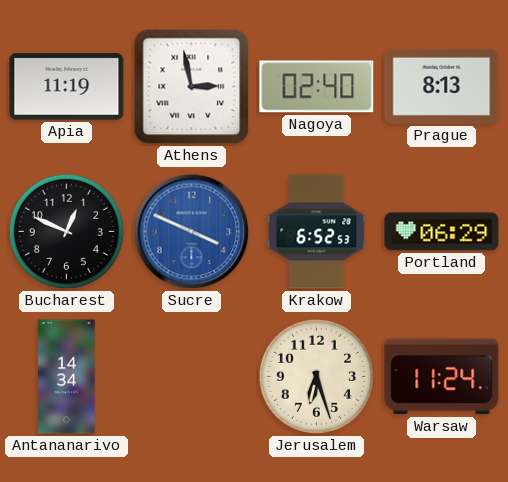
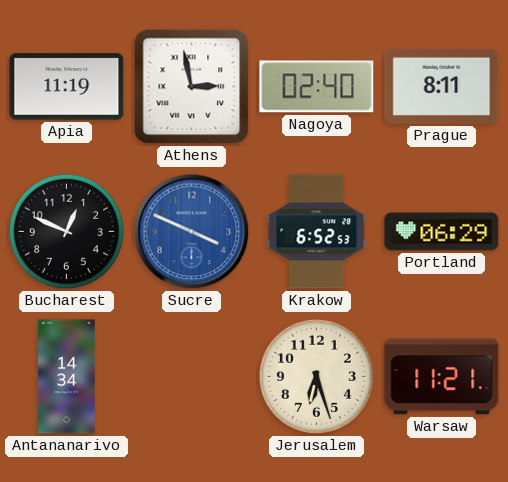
Prague: 8:13 -> 8:11
Warsaw: 11:24 -> 11:21
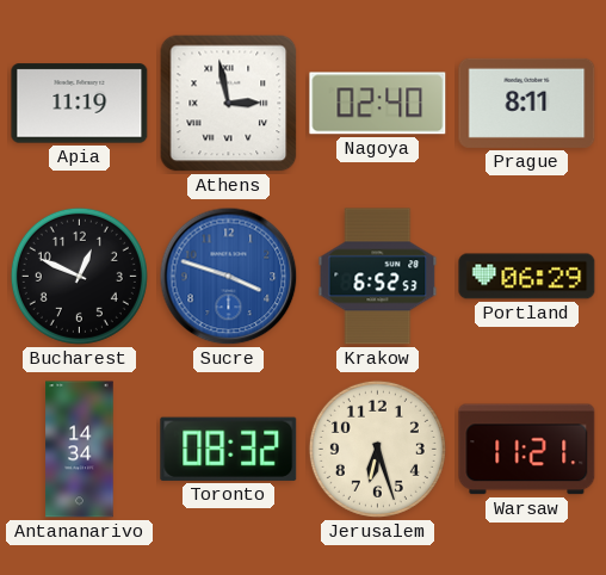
Sucre: 3:49 -> 3:48
Toronto: none -> 08:32
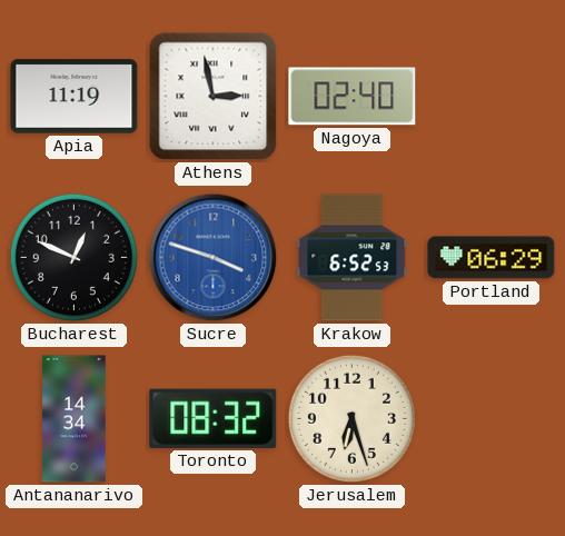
Prague: 8:11 -> none
Warsaw: 11:21 -> none
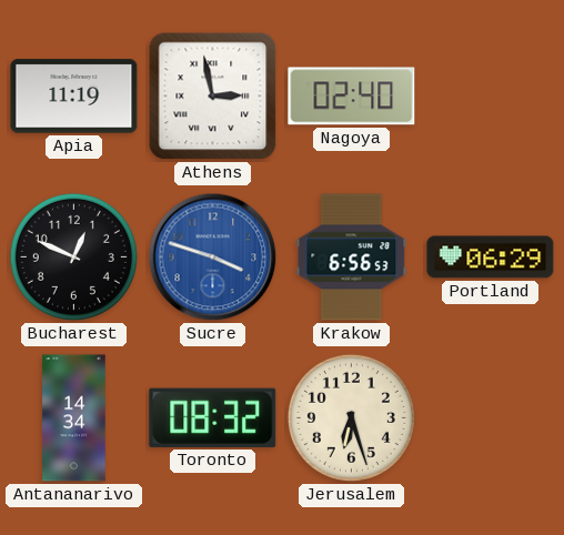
Krakow: 6:52 -> 6:56
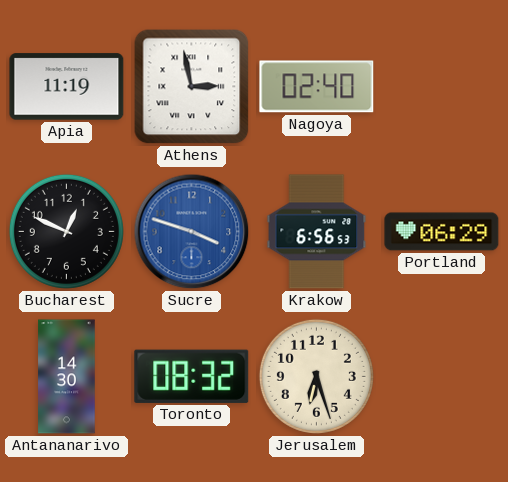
Antananarivo: 14:34 -> 14:30
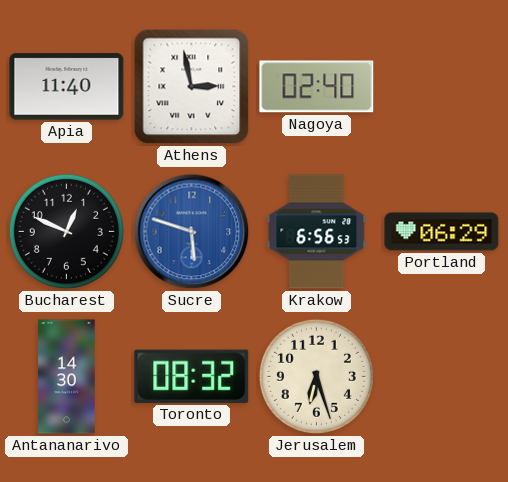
Apia: 11:19 -> 11:40
Sucre: 3:48 -> 5:48
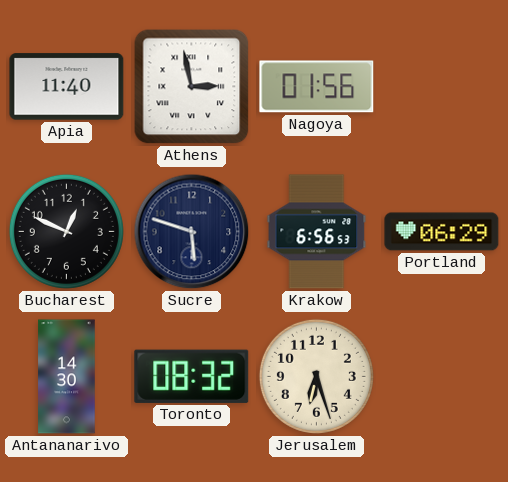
Nagoya: 02:40 -> 01:56
Sucre dial: blue -> navy
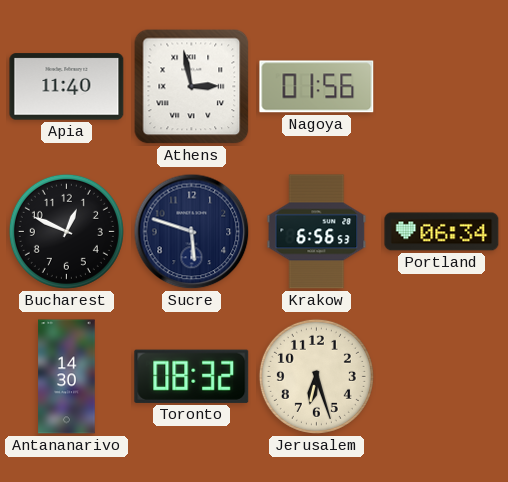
Portland: 06:29 -> 06:34
